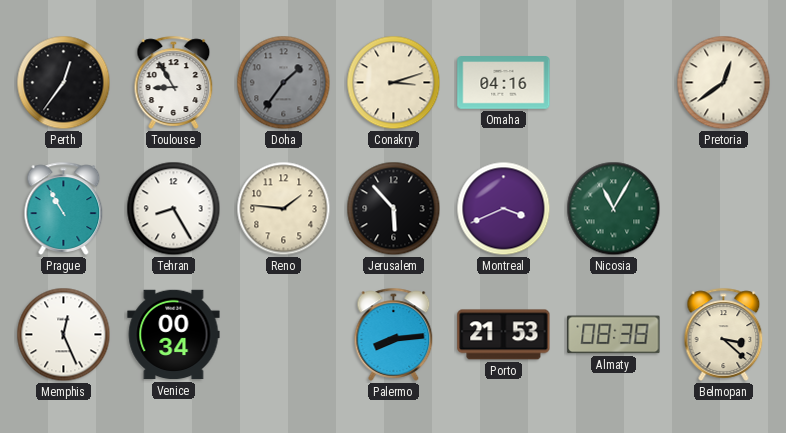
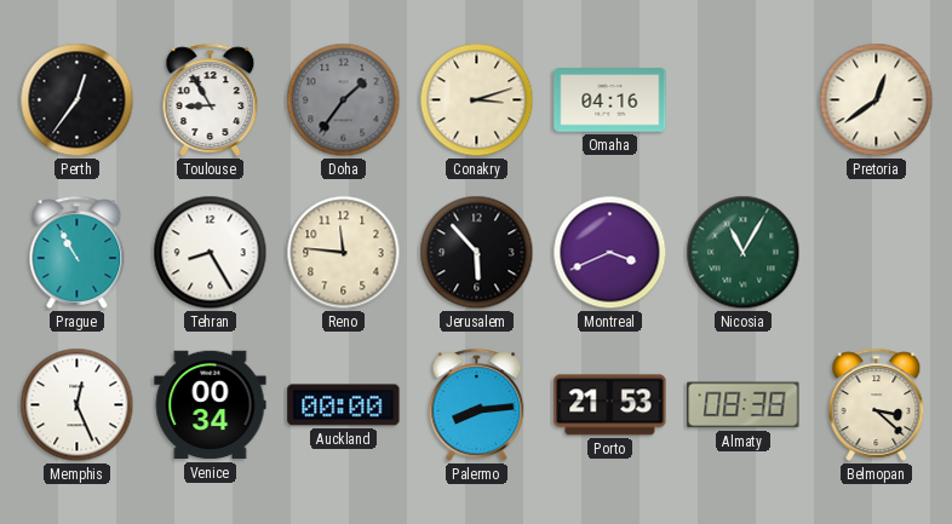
Reno: 1:46 -> 11:46
Auckland: none -> 00:00
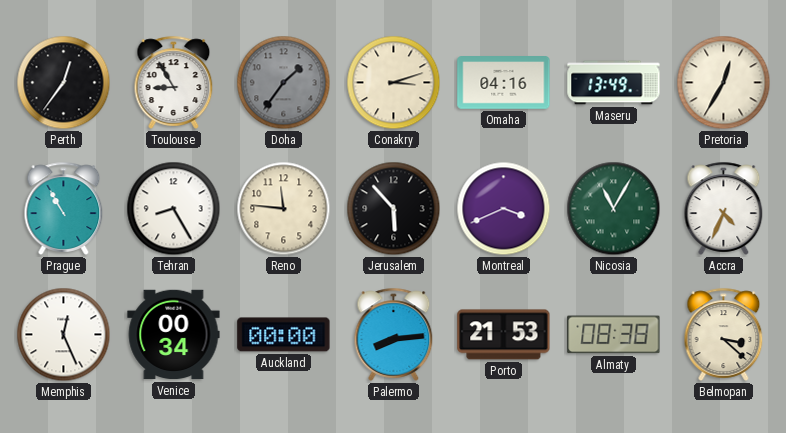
Maseru: none -> 13:49
Pretoria: 12:39 -> 12:35
Accra: none -> 4:34
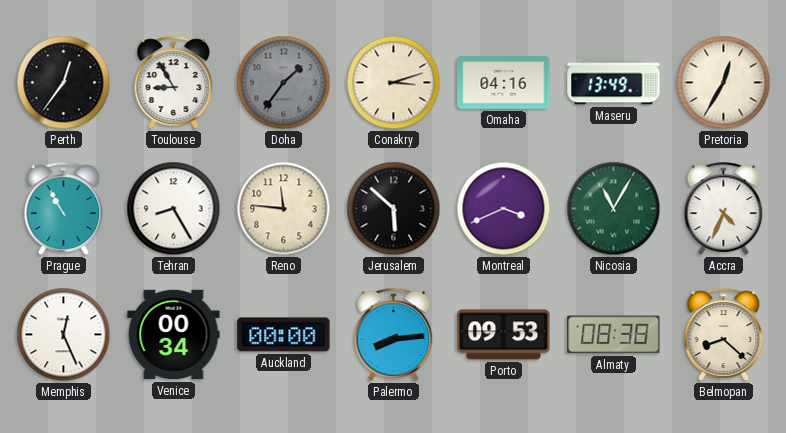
Jerusalem: 5:53 -> 5:52
Porto: 21:53 -> 09:53
Belmopan: 3:22 -> 8:22
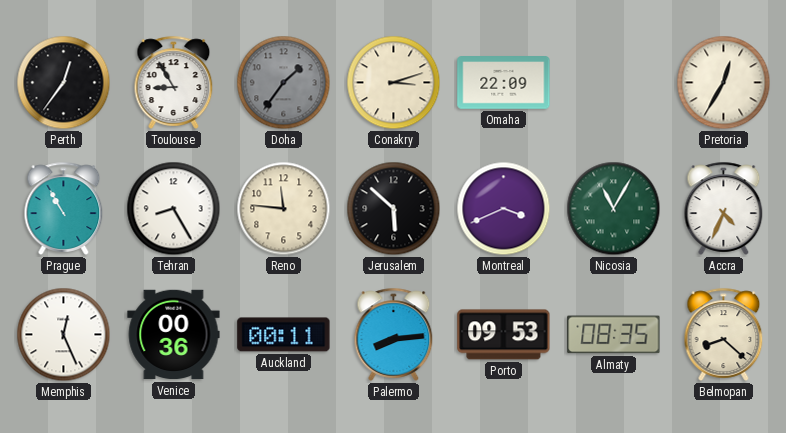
Omaha: 04:16 -> 22:09
Maseru: 13:49 -> none
Venice: 00:34 -> 00:36
Auckland: 00:00 -> 00:11
Almaty: 08:38 -> 08:35
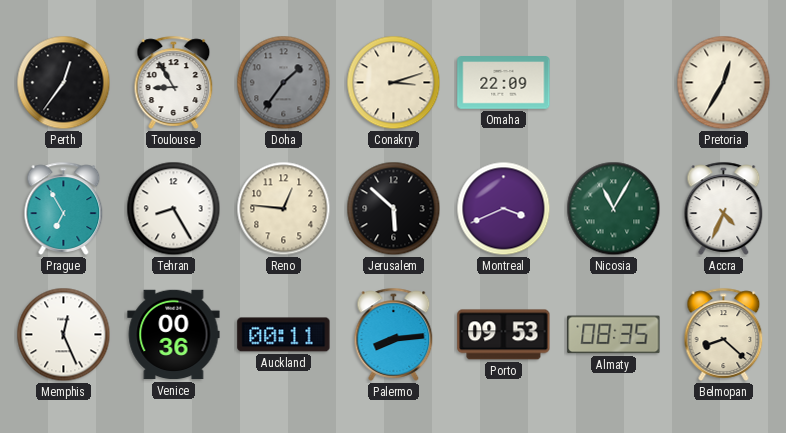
Prague: 10:55 -> 6:55
Reno: 11:46 -> 12:46
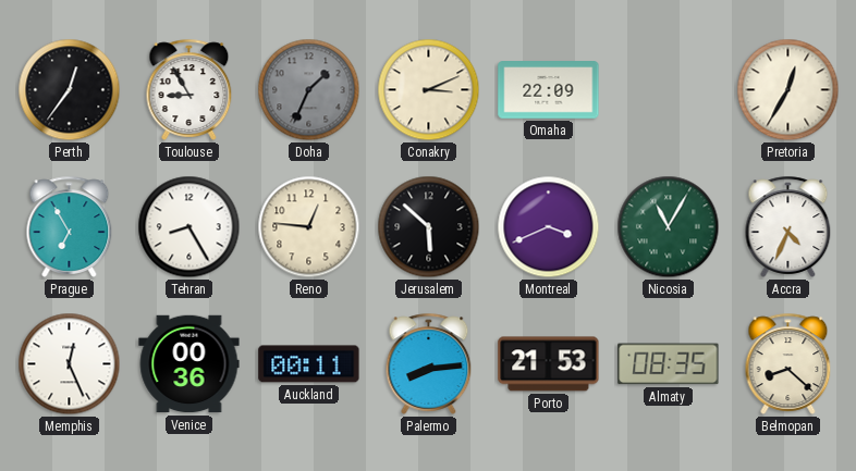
Doha: 1:36 -> 1:34
Conakry: 3:12 -> 3:11
Porto: 09:53 -> 21:53
